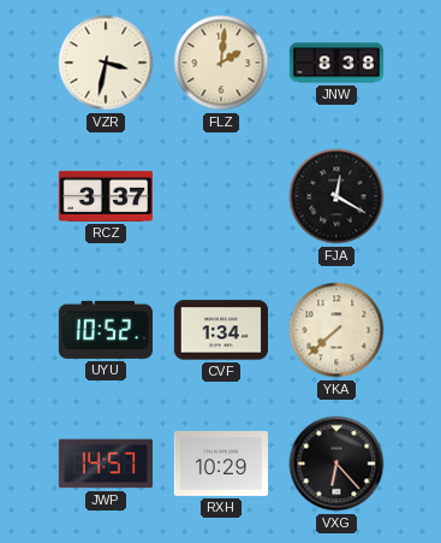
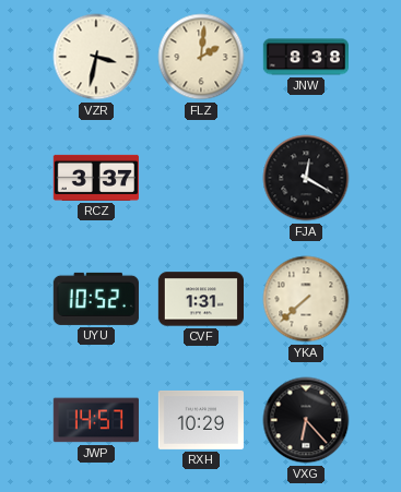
CVF: 1:34 -> 1:31
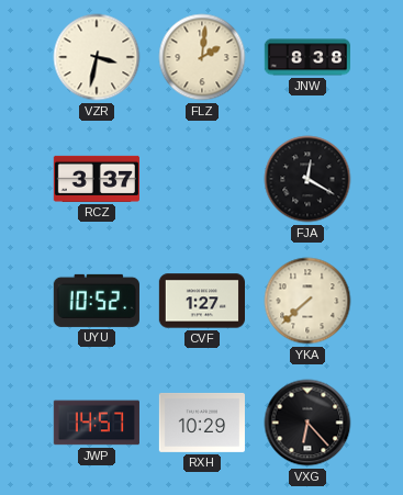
CVF: 1:31 -> 1:27
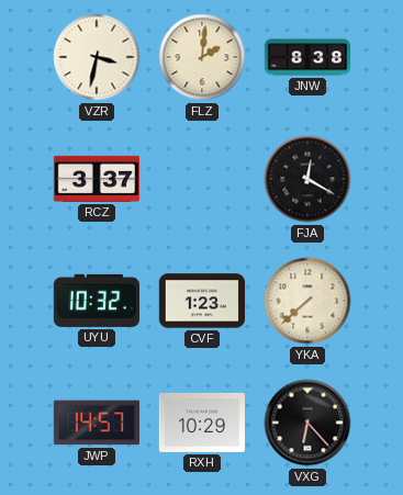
UYU: 10:52 -> 10:32
CVF: 1:27 -> 1:23
